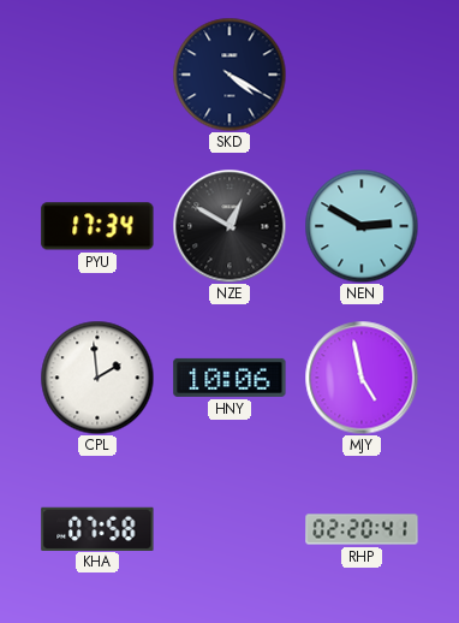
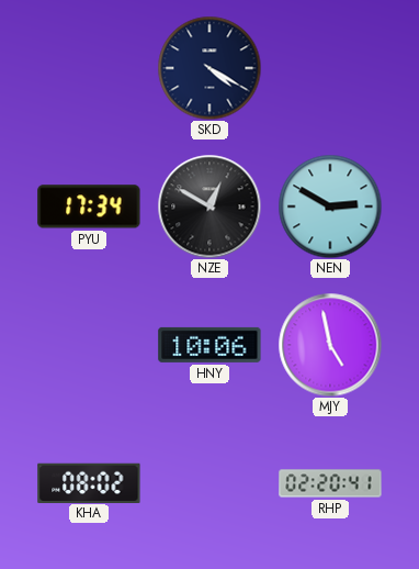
CPL: 1:59 -> none
KHA: 07:58 -> 08:02
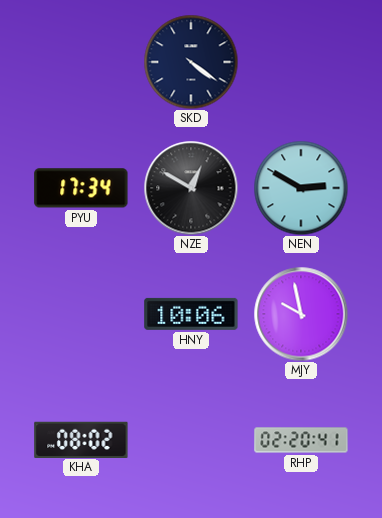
SKD: 4:20 -> 4:21
MJY: 4:58 -> 9:58
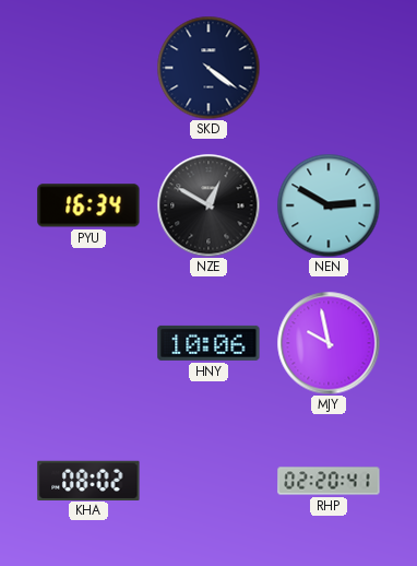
PYU: 17:34 -> 16:34
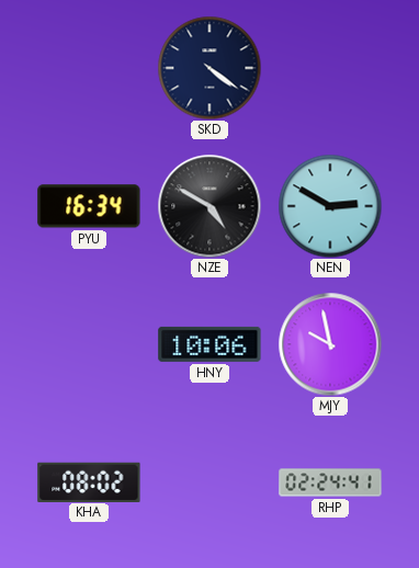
NZE: 12:50 -> 4:50
RHP: 02:20 -> 02:24
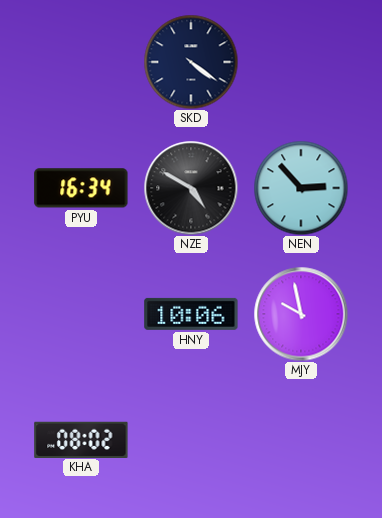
NEN: 2:50 -> 2:53
RHP: 02:24 -> none
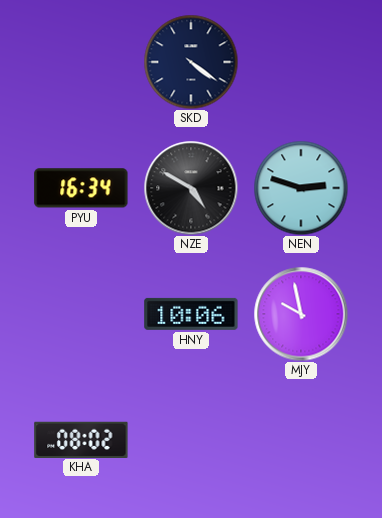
NEN: 2:53 -> 2:48
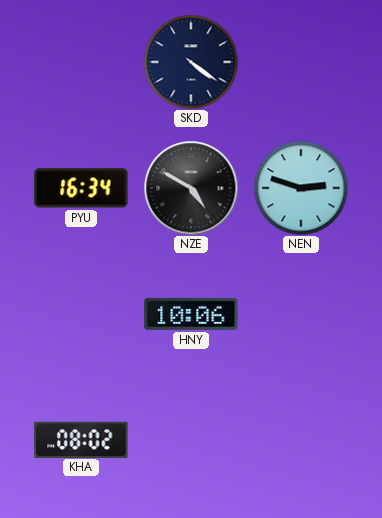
MJY: 9:58 -> none
